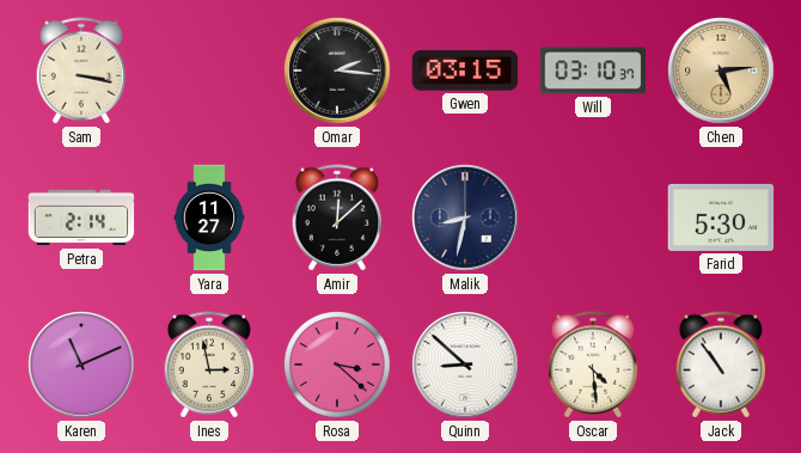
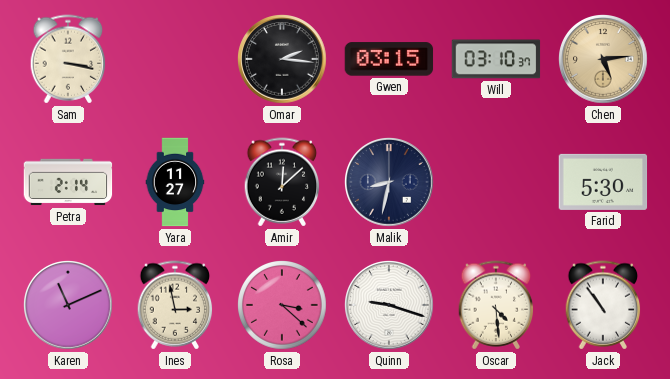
Quinn: 8:52 -> 9:18
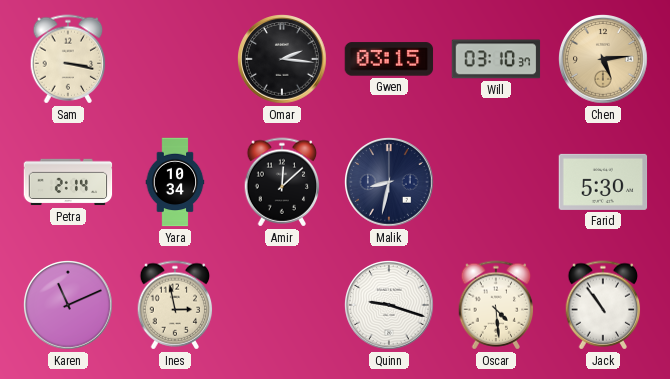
Yara: 11:27 -> 10:34
Rosa: 3:22 -> none
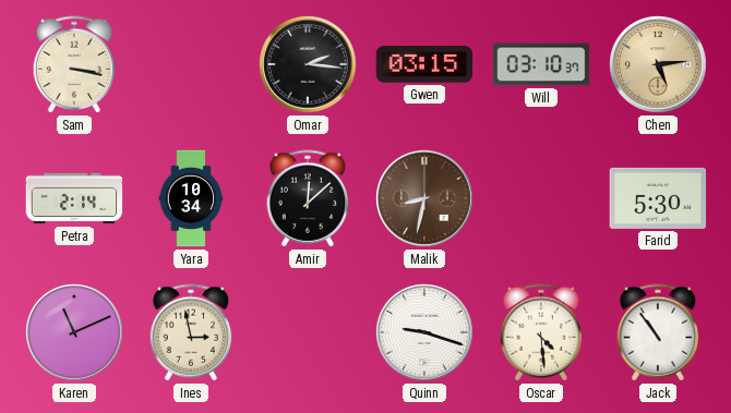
Malik dial: navy -> brown
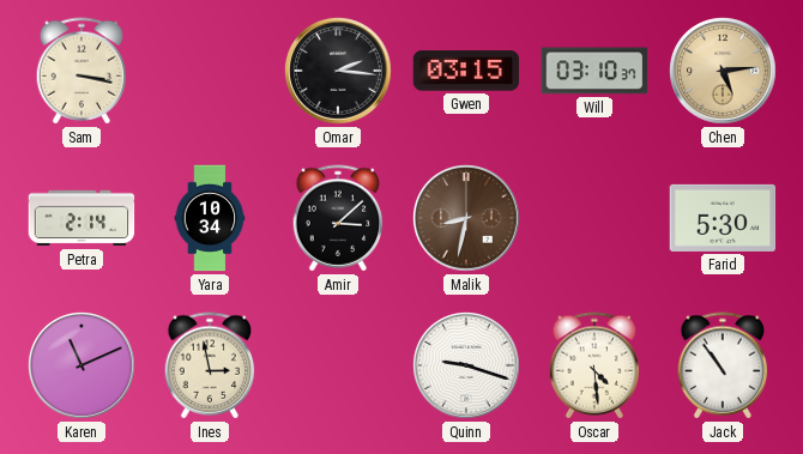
Amir: 12:08 -> 3:08
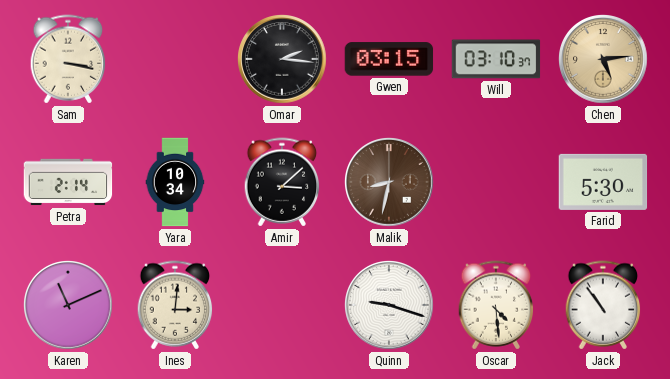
Ines: 2:58 -> 3:01
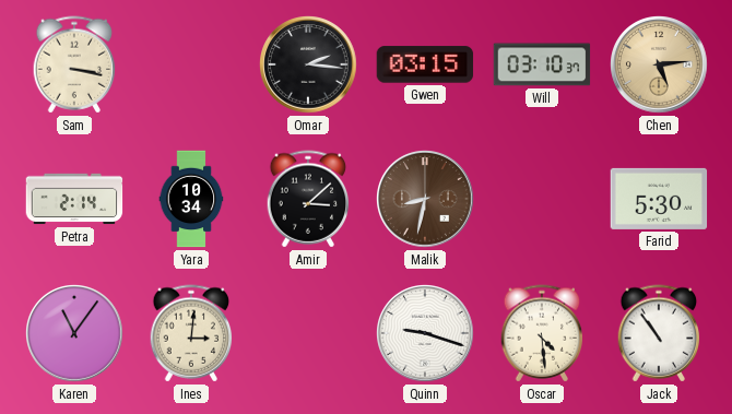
Karen: 11:11 -> 11:06
